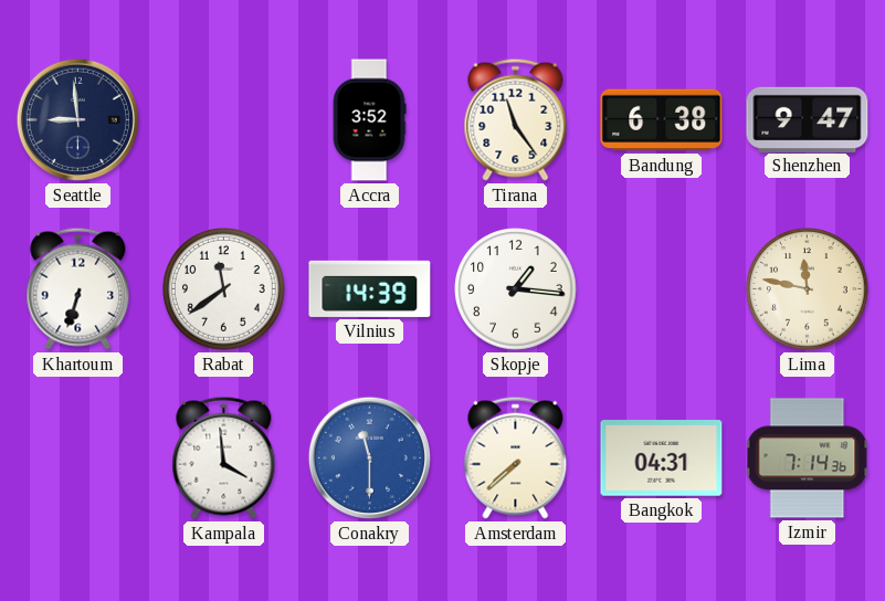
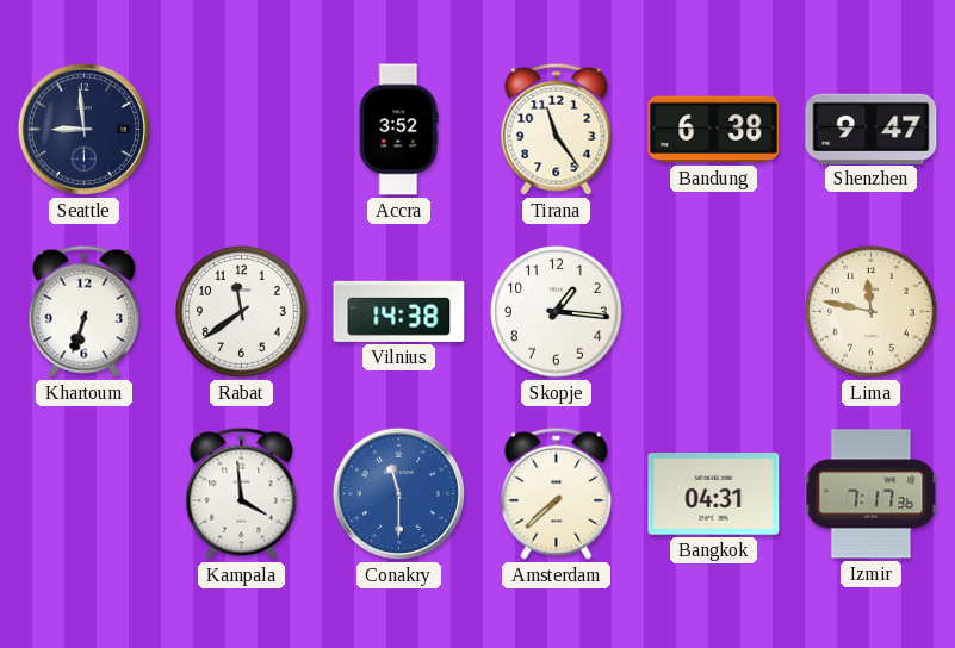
Vilnius: 14:39 -> 14:38
Izmir: 7:14 -> 7:17
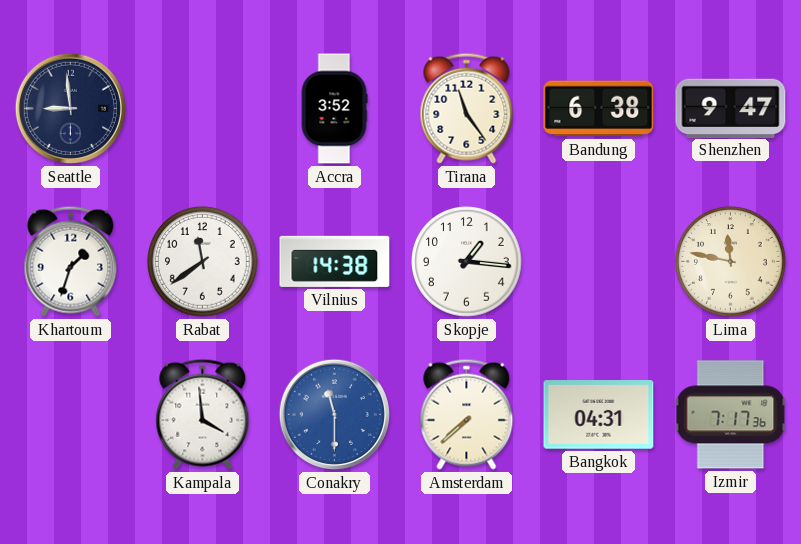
Khartoum: 6:33 -> 1:33
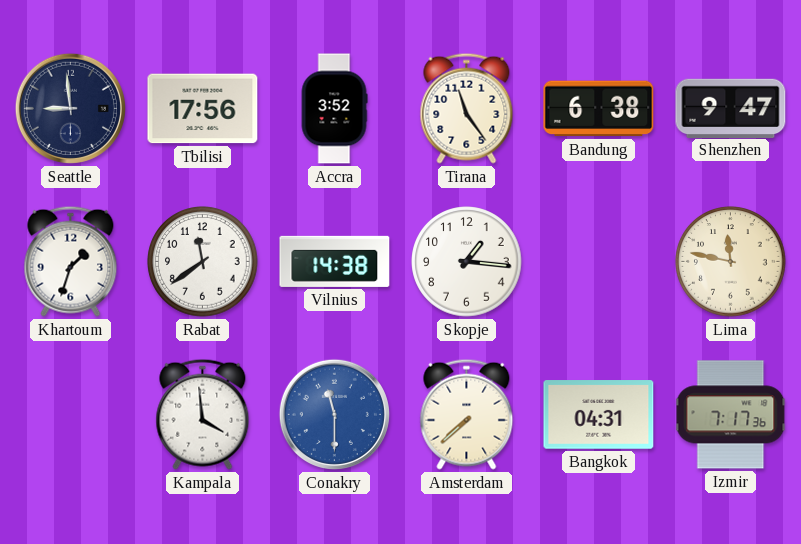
Tbilisi: none -> 17:56
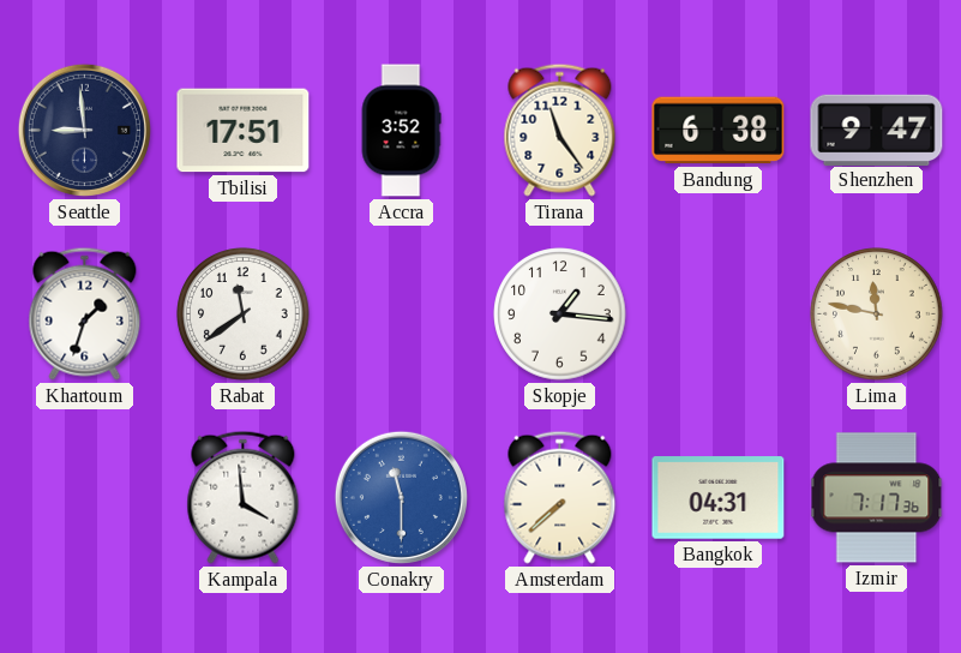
Tbilisi: 17:56 -> 17:51
Vilnius: 14:38 -> none
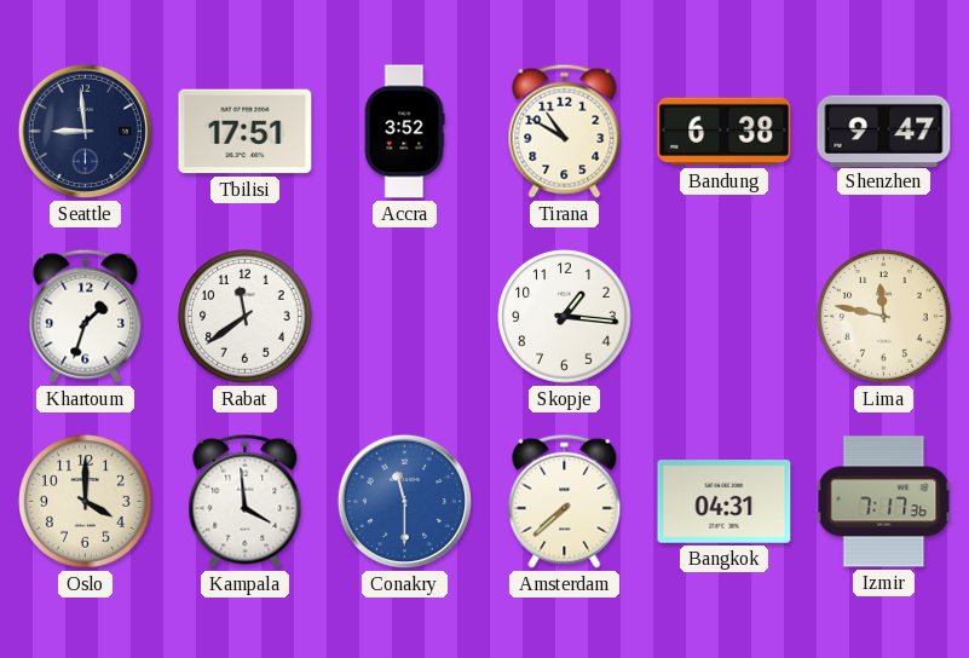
Tirana: 11:24 -> 10:50
Oslo: none -> 4:00
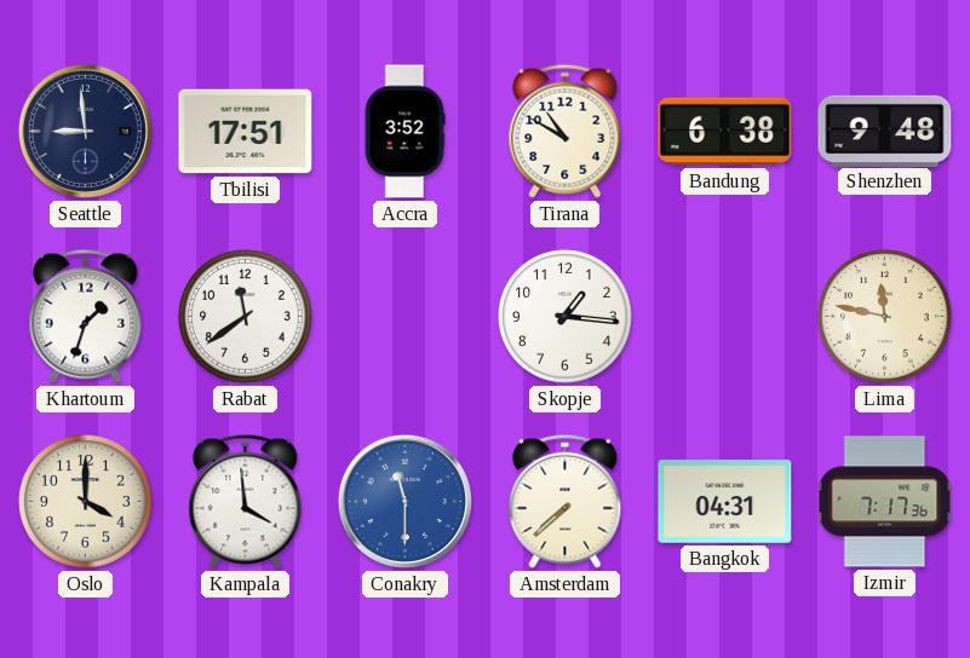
Shenzhen: 9:47 -> 9:48
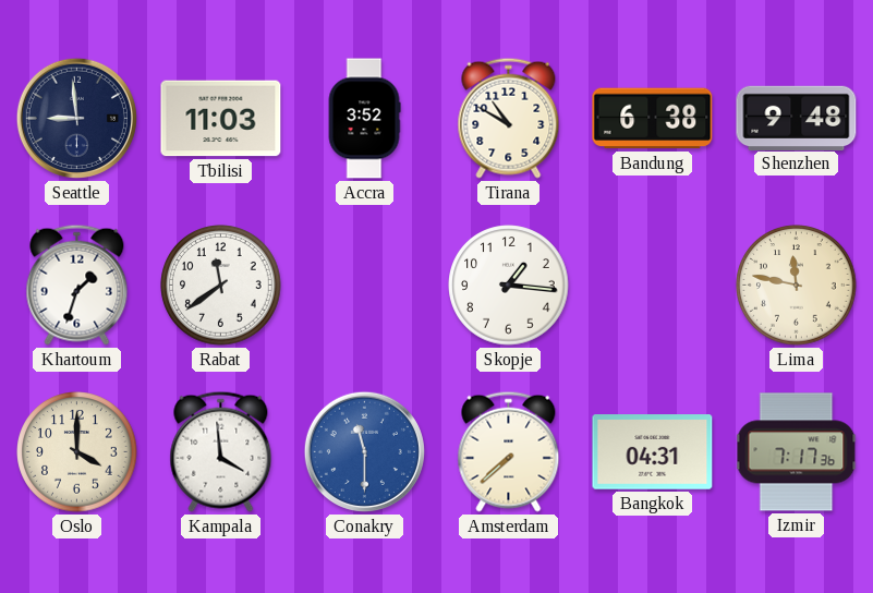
Tbilisi: 17:51 -> 11:03
